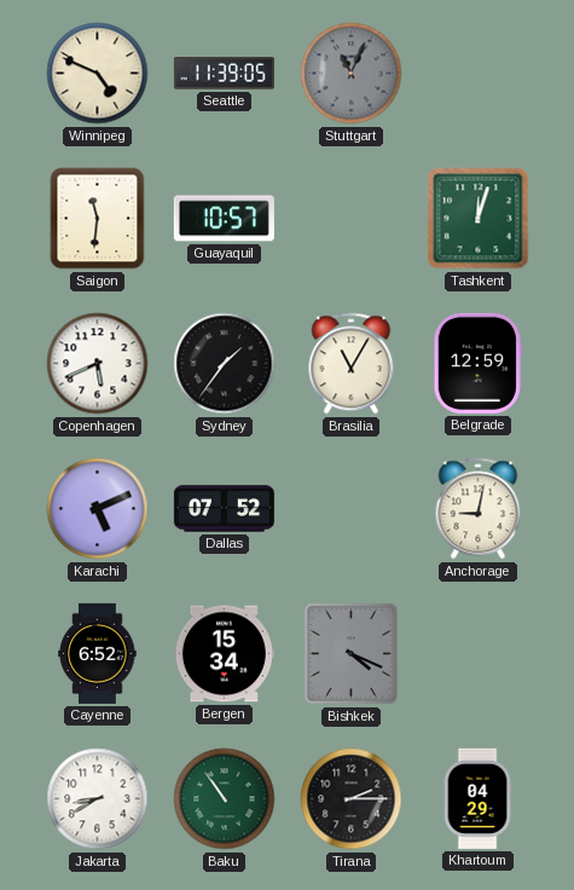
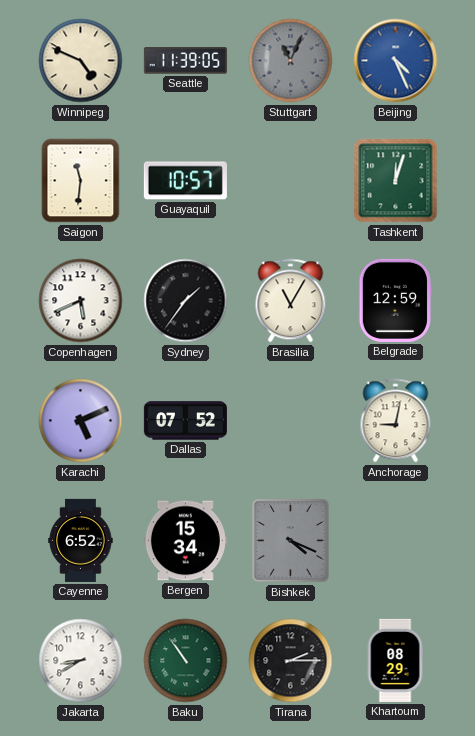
Beijing: none -> 4:26
Khartoum: 04:29 -> 08:29
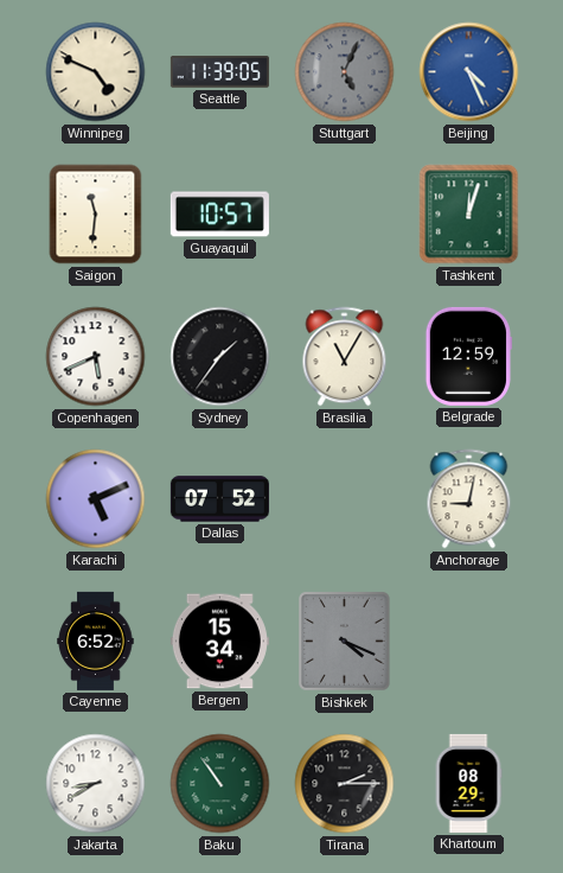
Stuttgart: 11:04 -> 5:04
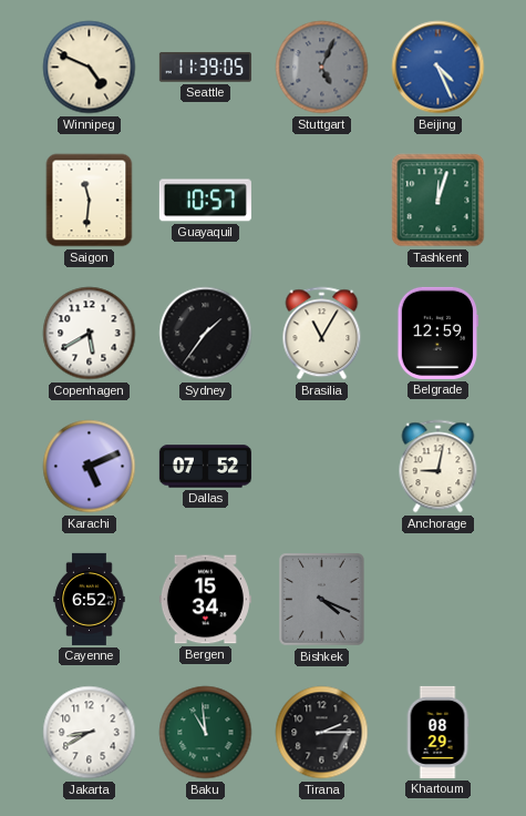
Copenhagen: 5:41 -> 5:40
Baku: 10:54 -> 10:59
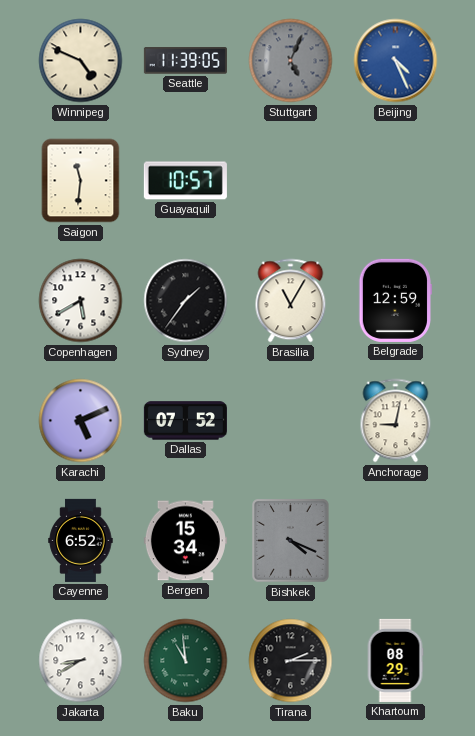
Tashkent: 12:03 -> none
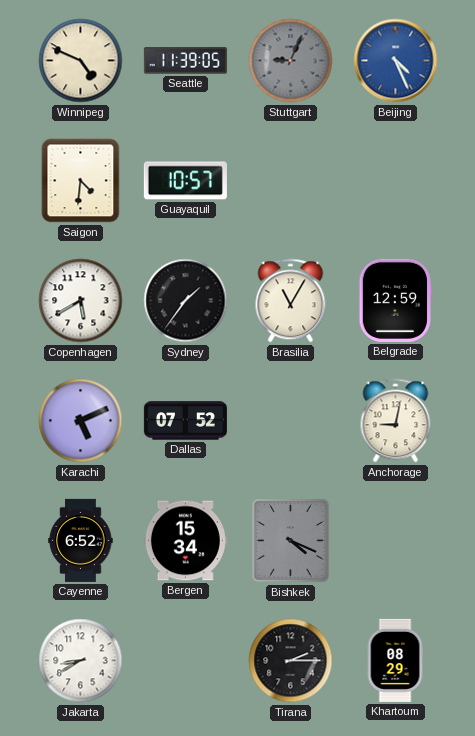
Stuttgart: 5:04 -> 9:04
Saigon: 11:31 -> 4:31
Baku: 10:59 -> none
